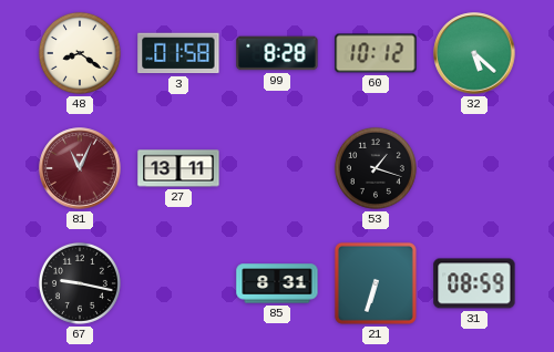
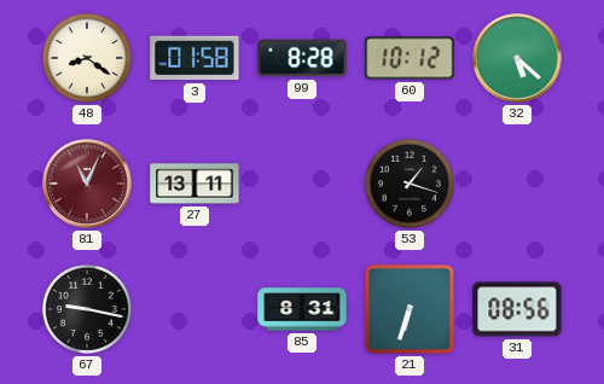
31: 08:59 -> 08:56
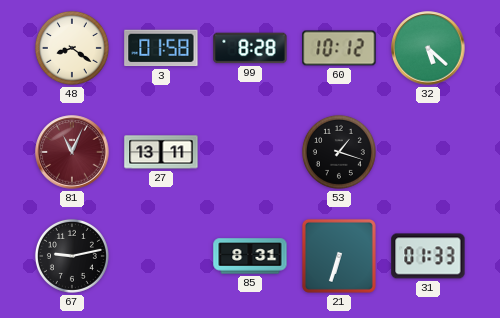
67: 9:17 -> 9:13
31: 08:56 -> 01:33
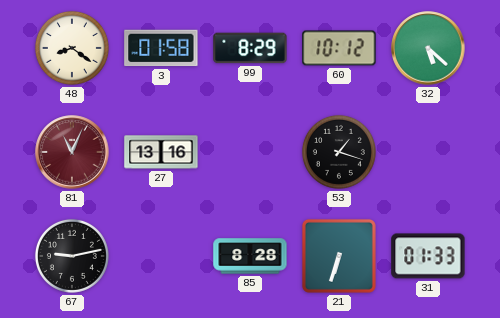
99: 8:28 -> 8:29
27: 13:11 -> 13:16
85: 8:31 -> 8:28
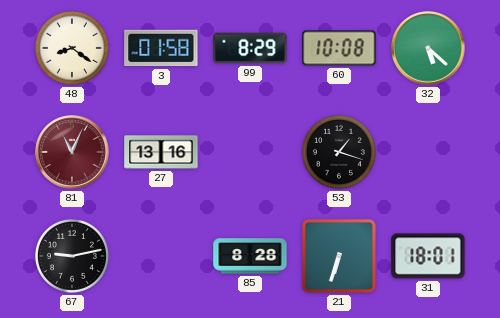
60: 10:12 -> 10:08
31: 01:33 -> 18:01
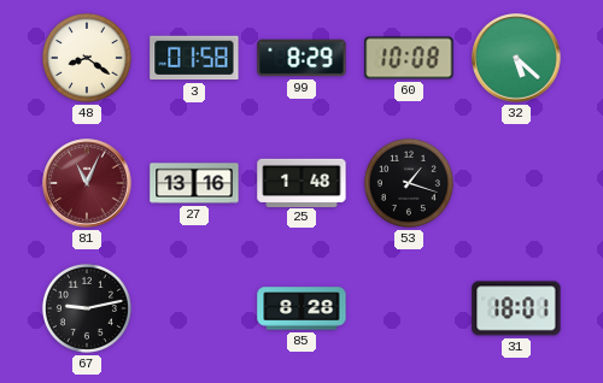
25: none -> 1:48
21: 6:33 -> none
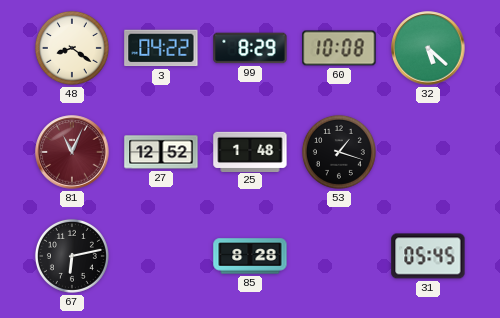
3: 01:58 -> 04:22
27: 13:16 -> 12:52
67: 9:13 -> 6:13
31: 18:01 -> 05:45
